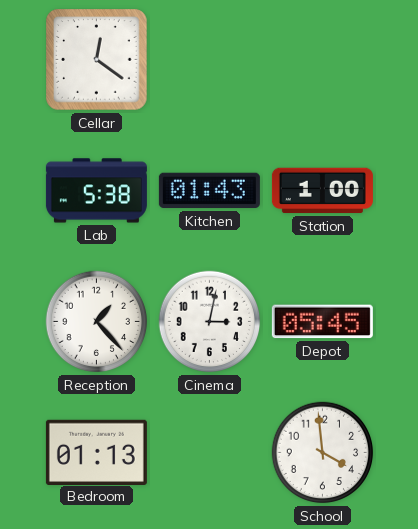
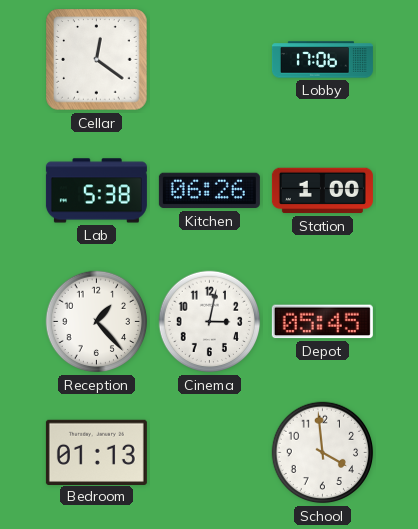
Lobby: none -> 17:06
Kitchen: 01:43 -> 06:26
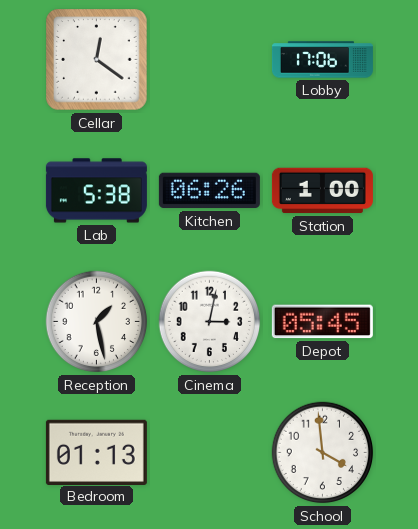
Reception: 1:23 -> 1:28
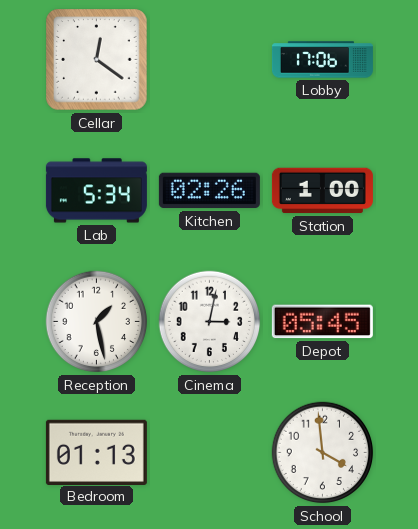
Lab: 5:38 -> 5:34
Kitchen: 06:26 -> 02:26
